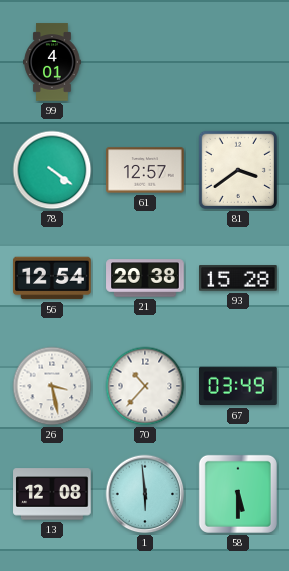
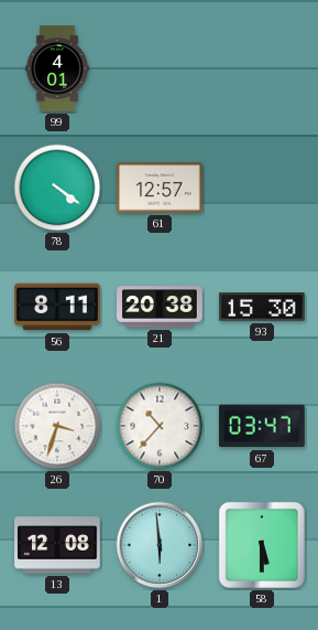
81: 3:39 -> none
56: 12:54 -> 8:11
93: 15:28 -> 15:30
26: 3:28 -> 3:33
67: 03:49 -> 03:47
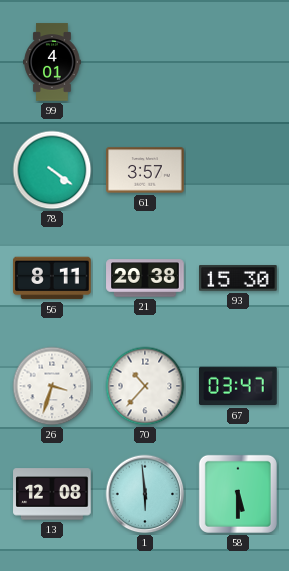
61: 12:57 -> 3:57
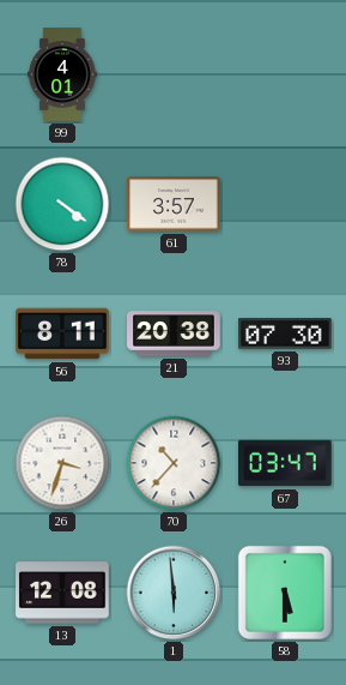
93: 15:30 -> 07:30
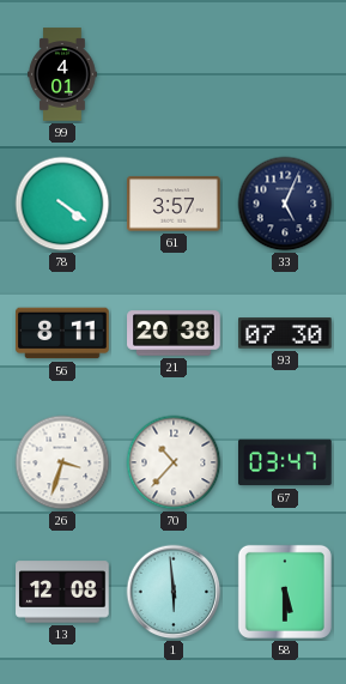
33: none -> 5:04
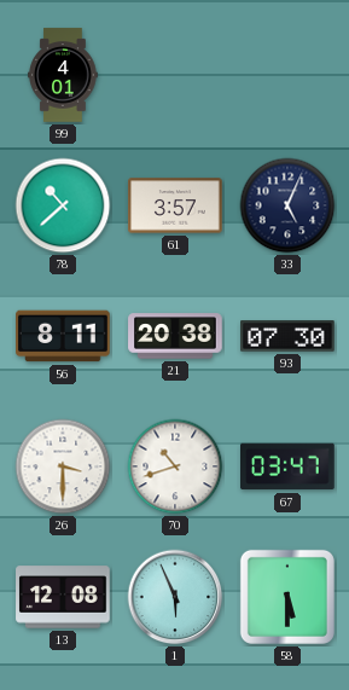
78: 4:21 -> 10:38
26: 3:33 -> 3:30
70: 10:37 -> 10:42
1: 5:59 -> 5:56
